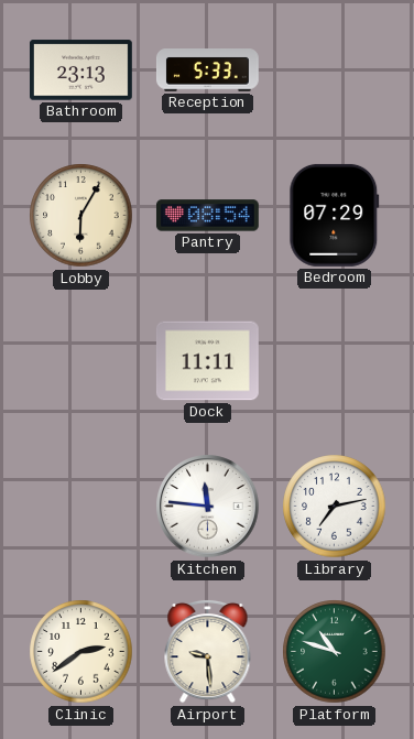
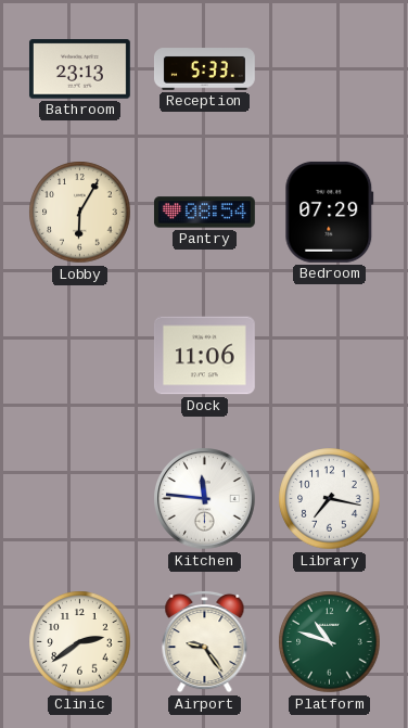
Dock: 11:11 -> 11:06
Library: 7:13 -> 7:17
Airport: 9:29 -> 9:24
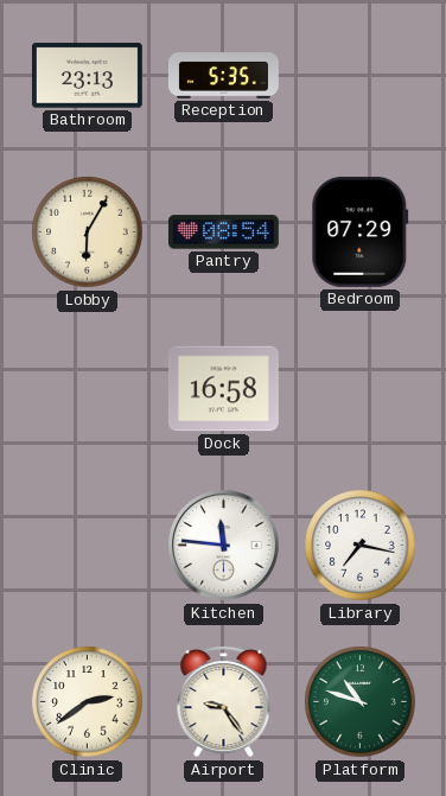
Reception: 5:33 -> 5:35
Dock: 11:06 -> 16:58
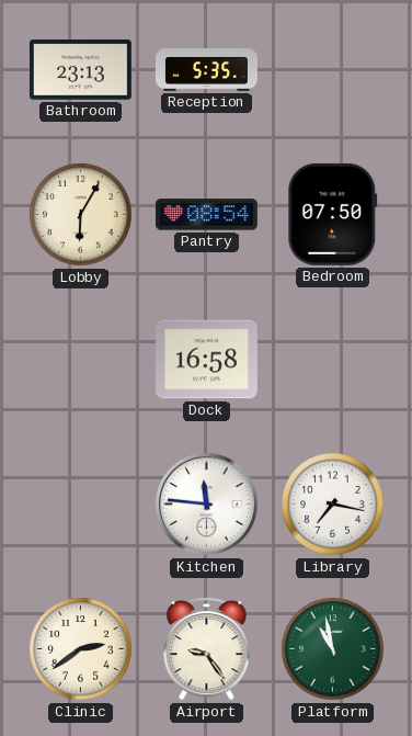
Bedroom: 07:29 -> 07:50
Platform: 10:48 -> 10:58
